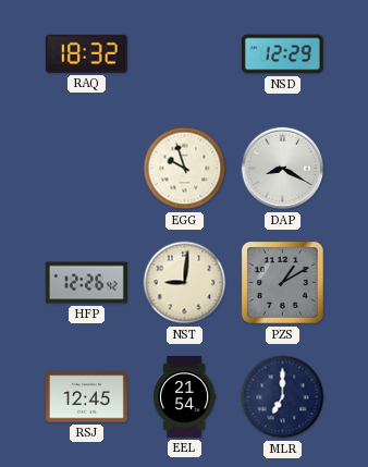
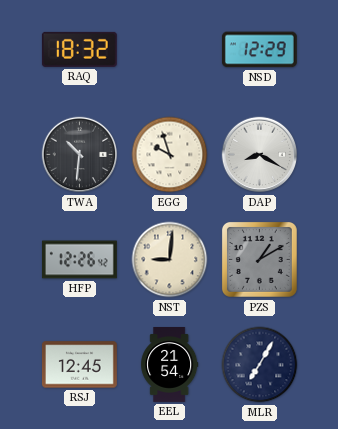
TWA: none -> 10:31
MLR: 7:00 -> 7:05
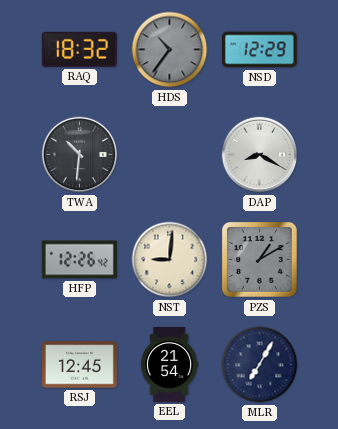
HDS: none -> 10:36
EGG: 9:57 -> none
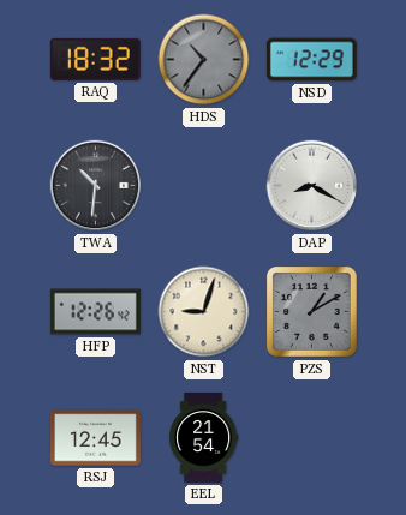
NST: 9:01 -> 9:03
MLR: 7:05 -> none
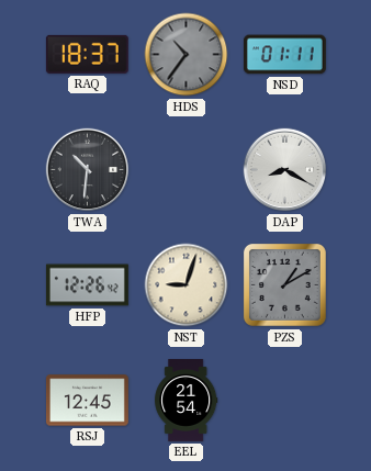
RAQ: 18:32 -> 18:37
NSD: 12:29 -> 01:11
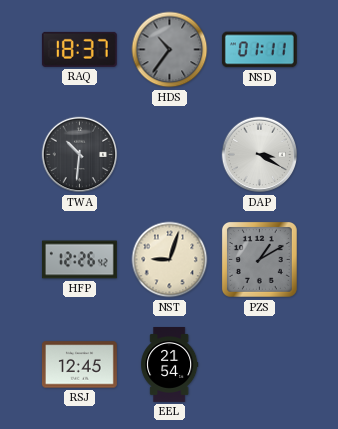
DAP: 8:20 -> 3:20
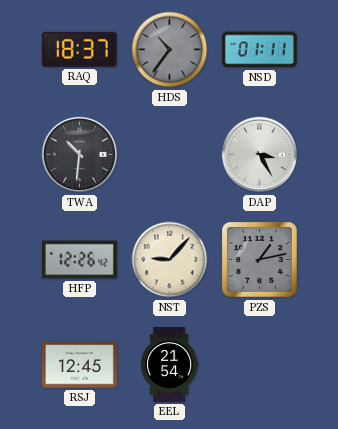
DAP: 3:20 -> 3:25
NST: 9:03 -> 9:07
PZS: 1:10 -> 1:13
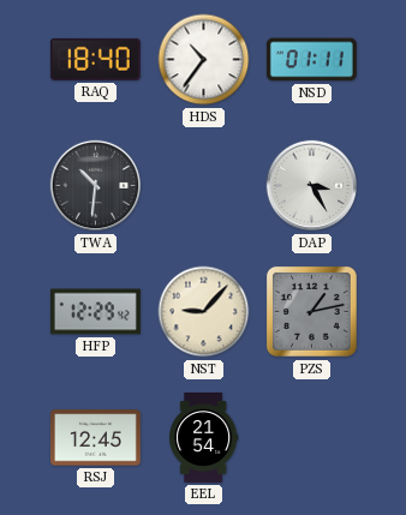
RAQ: 18:37 -> 18:40
HDS dial: grey -> white
HFP: 12:26 -> 12:29
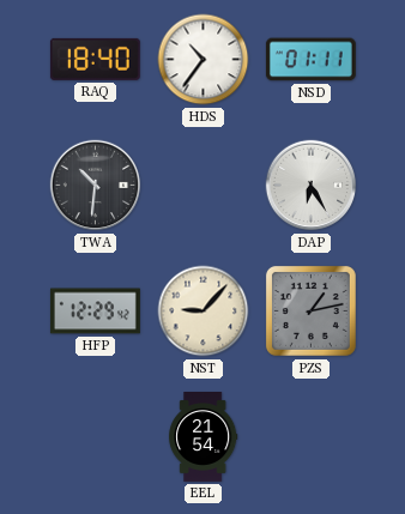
DAP: 3:25 -> 6:25
RSJ: 12:45 -> none
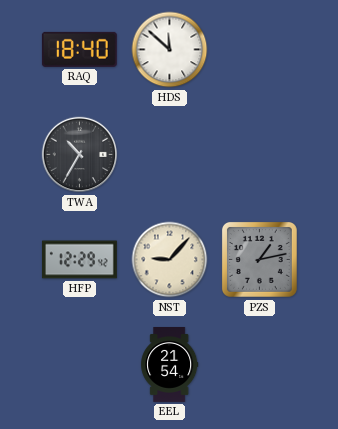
HDS: 10:36 -> 11:52
NSD: 01:11 -> none
TWA: 10:31 -> 10:35
DAP: 6:25 -> none
